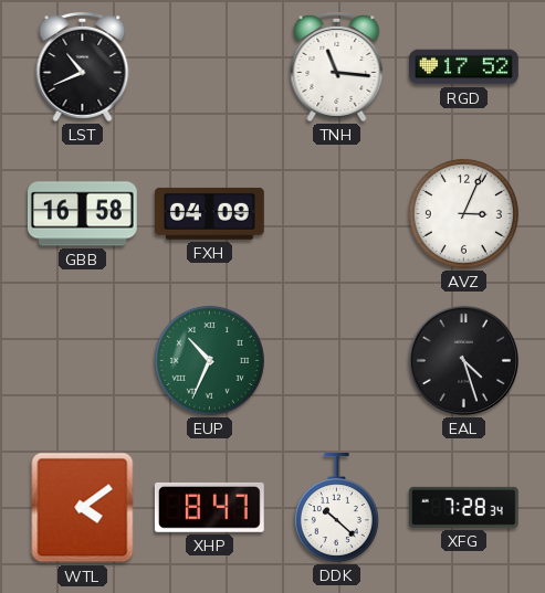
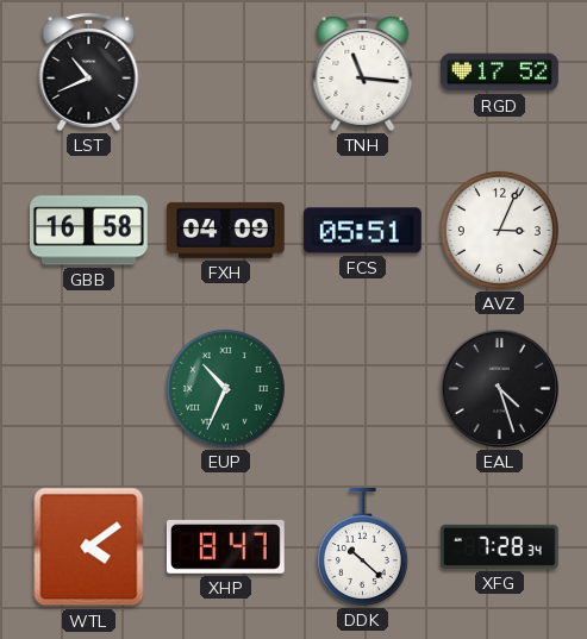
FCS: none -> 05:51
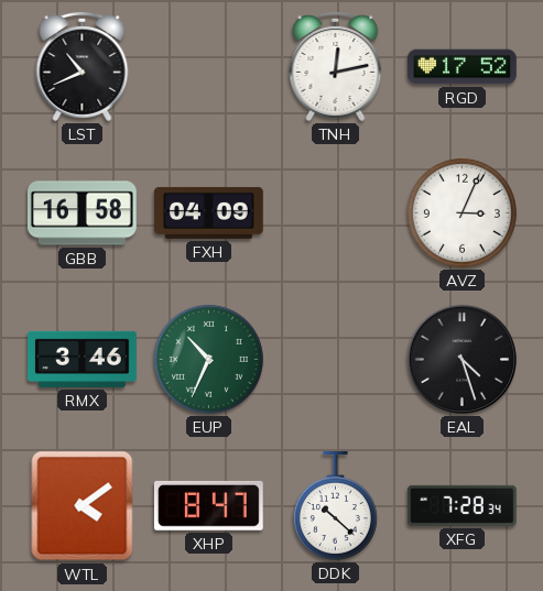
TNH: 11:16 -> 12:13
FCS: 05:51 -> none
RMX: none -> 3:46
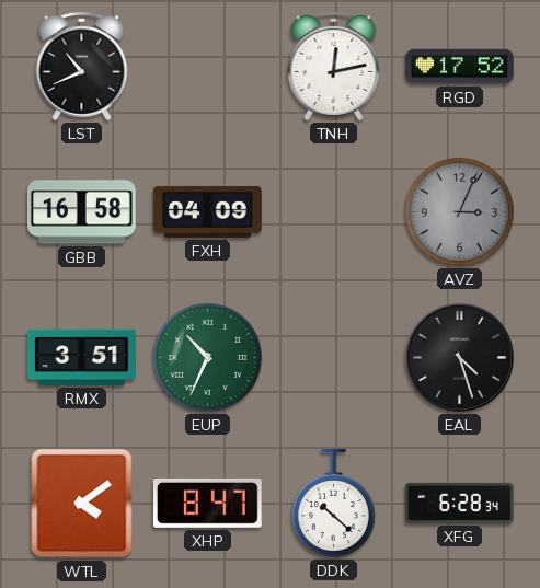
AVZ dial: white -> grey
RMX: 3:46 -> 3:51
XFG: 7:28 -> 6:28
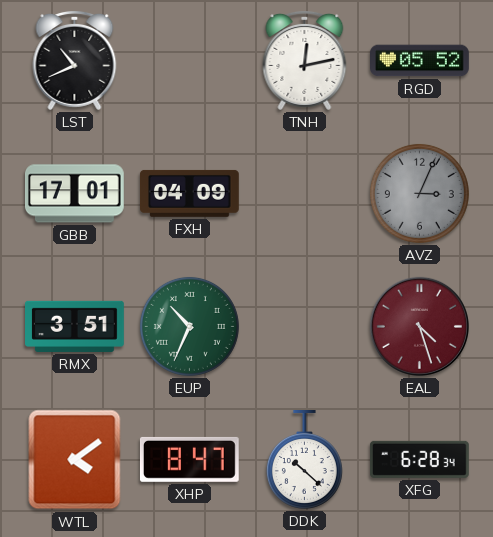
RGD: 17:52 -> 05:52
GBB: 16:58 -> 17:01
EAL dial: black -> burgundy
